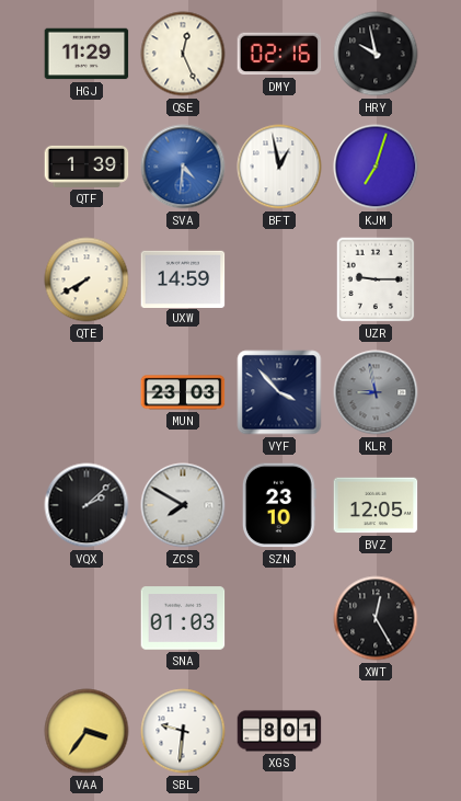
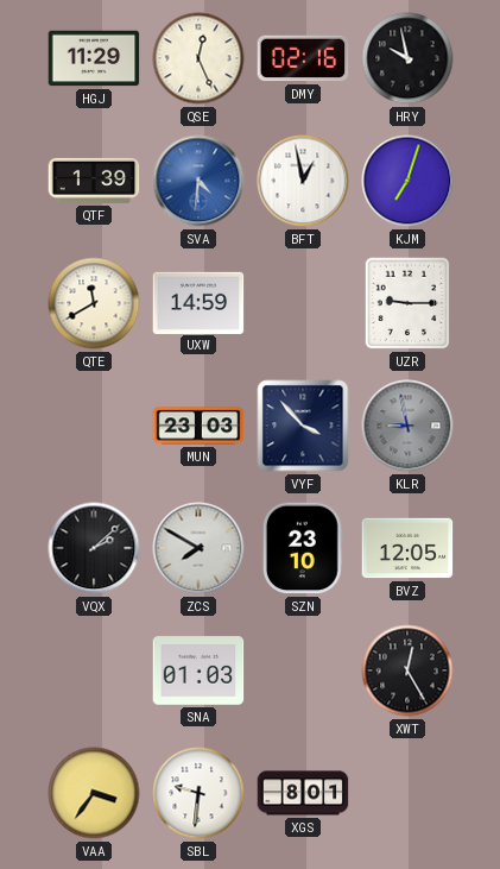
QTE: 7:40 -> 11:40
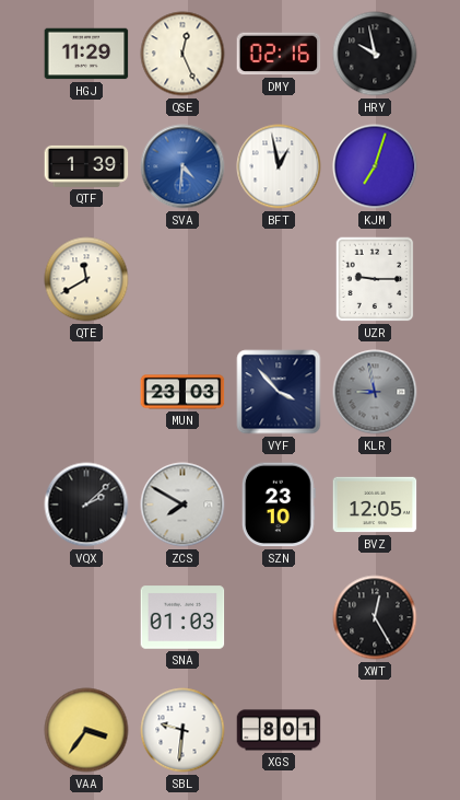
UXW: 14:59 -> none
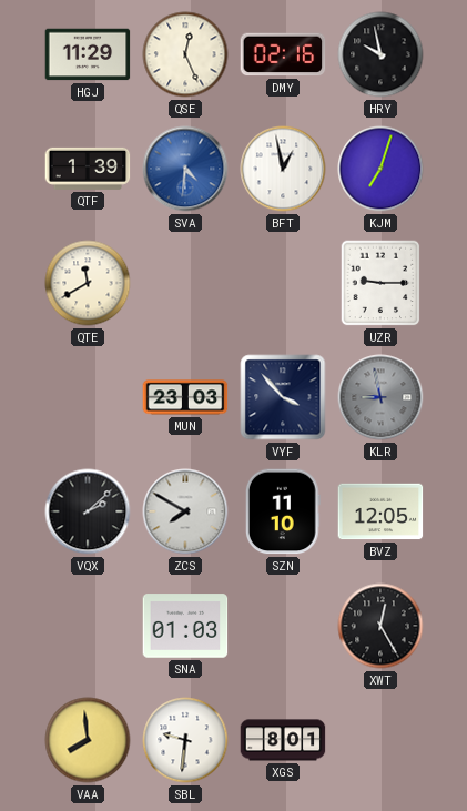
SZN: 23:10 -> 11:10
VAA: 3:36 -> 7:59
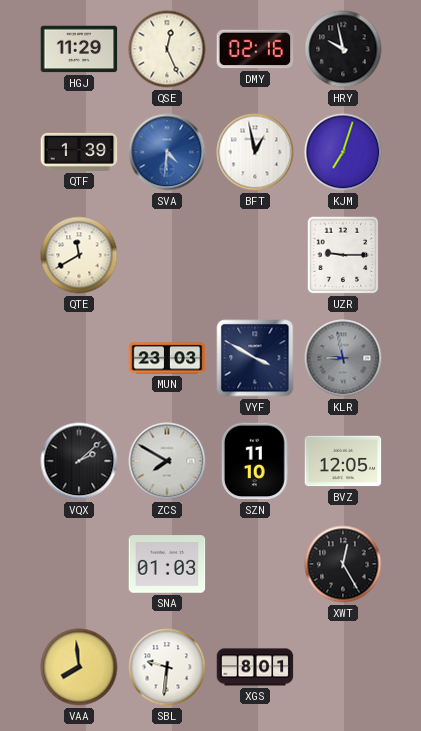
VYF: 3:53 -> 3:50
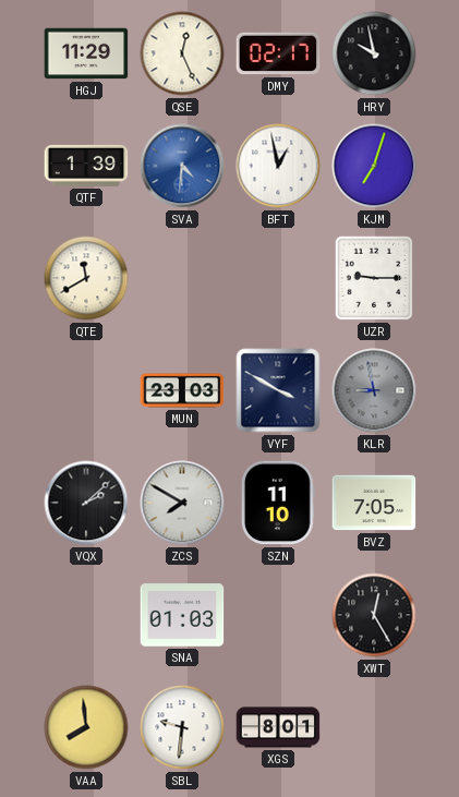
DMY: 02:16 -> 02:17
BVZ: 12:05 -> 7:05
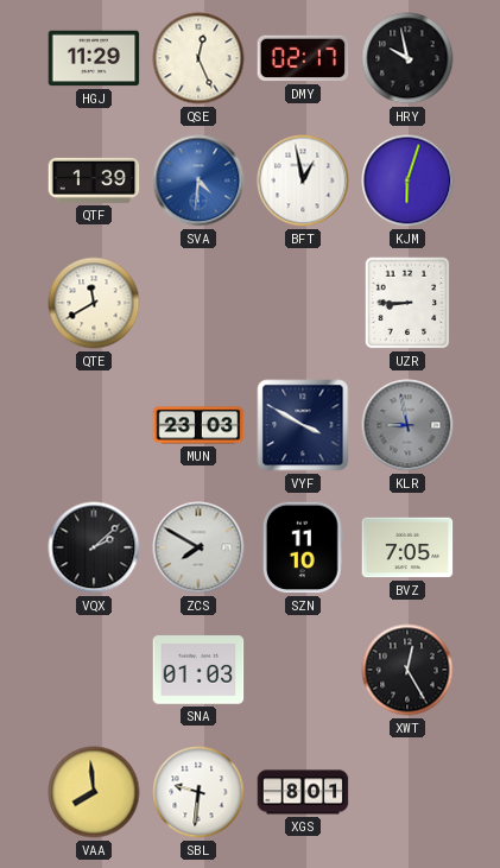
KJM: 7:03 -> 6:03
UZR: 9:15 -> 8:45
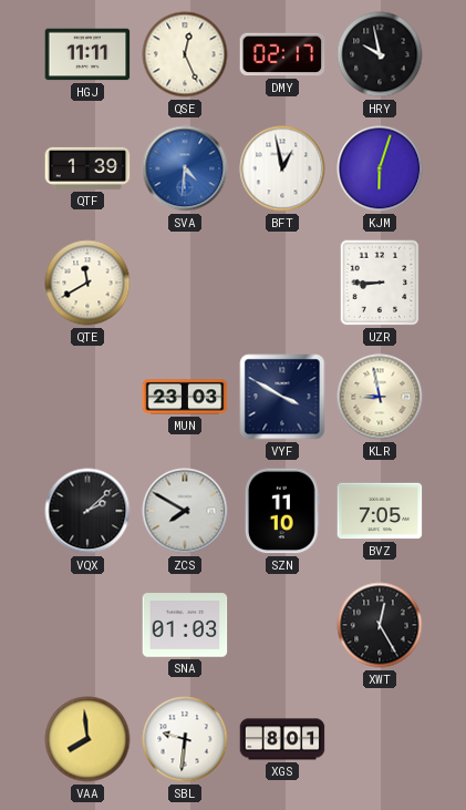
HGJ: 11:29 -> 11:11
KLR dial: grey -> cream
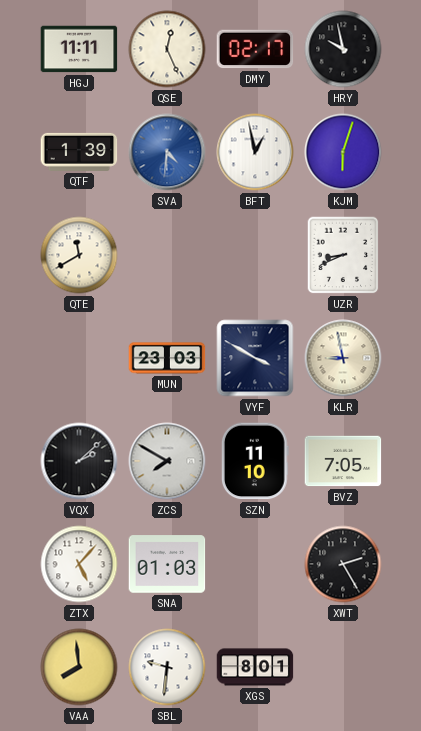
UZR: 8:45 -> 8:41
ZTX: none -> 5:07
XWT: 12:25 -> 2:25
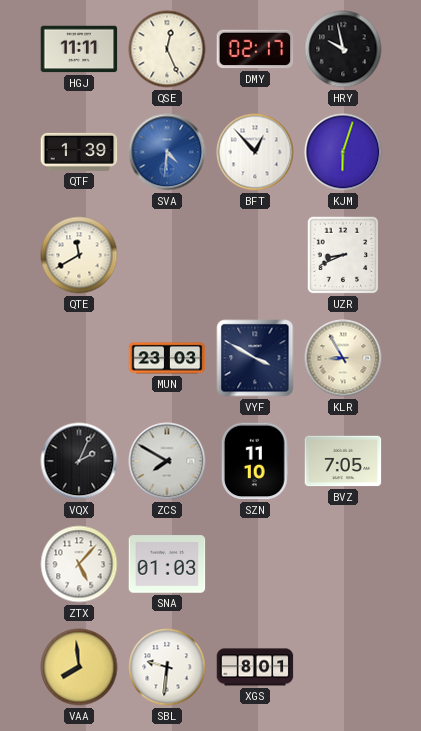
BFT: 12:58 -> 12:53
KLR: 8:58 -> 8:55
VQX: 2:08 -> 2:04
XWT: 2:25 -> none
